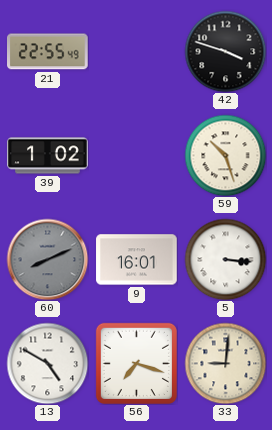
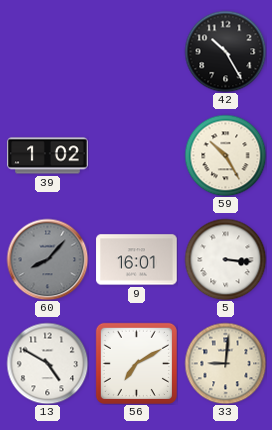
21: 22:55 -> none
42: 3:48 -> 10:25
59: 10:27 -> 10:25
60: 8:11 -> 8:07
56: 7:18 -> 7:10
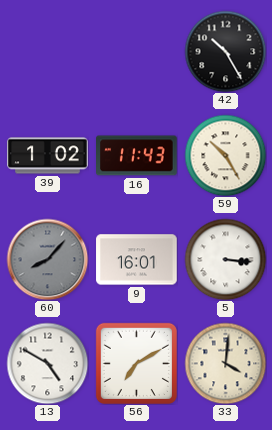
16: none -> 11:43
33: 9:01 -> 4:01
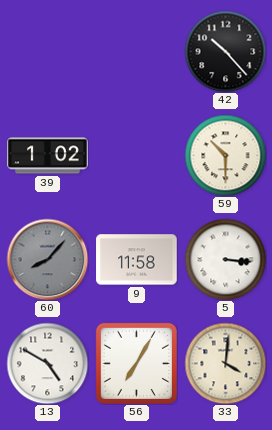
42: 10:25 -> 10:23
16: 11:43 -> none
59: 10:25 -> 10:30
9: 16:01 -> 11:58
56: 7:10 -> 7:05
